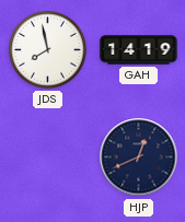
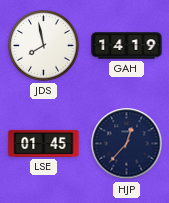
LSE: none -> 01:45
HJP: 12:41 -> 12:37
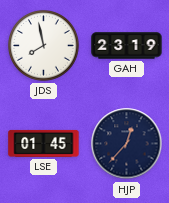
GAH: 14:19 -> 23:19
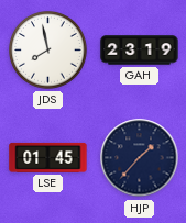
HJP: 12:37 -> 1:37
